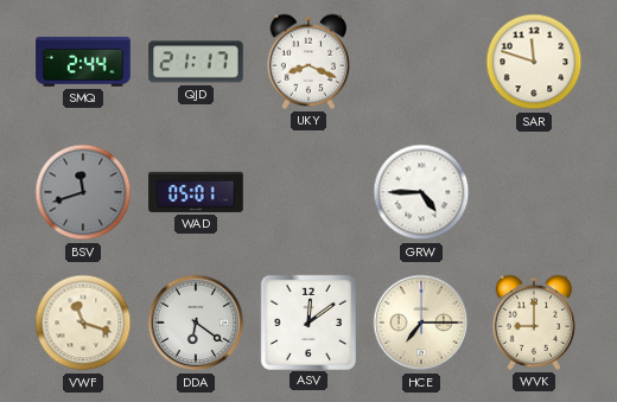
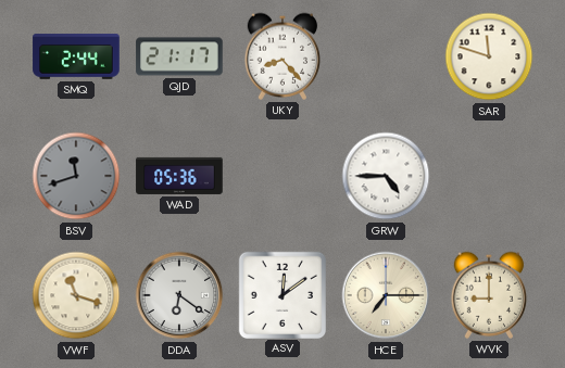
UKY: 8:19 -> 8:23
WAD: 05:01 -> 05:36
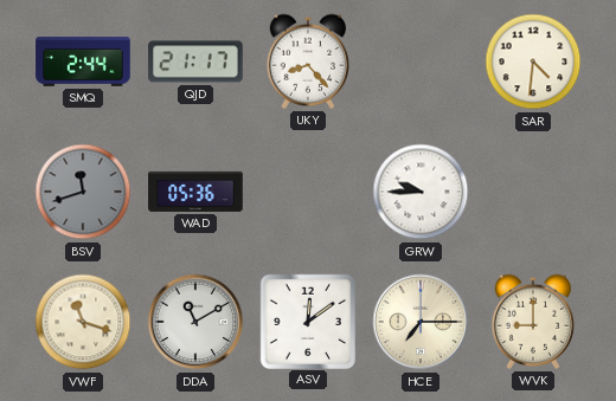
SAR: 11:48 -> 4:31
GRW: 4:45 -> 9:45
DDA: 6:21 -> 11:10
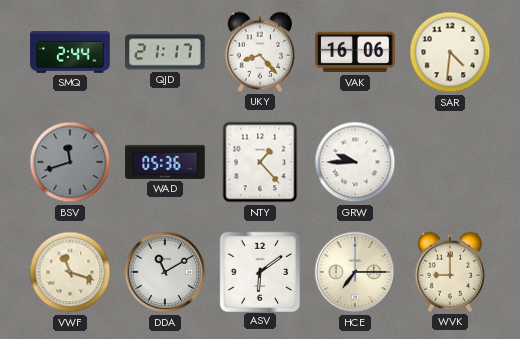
VAK: none -> 16:06
NTY: none -> 1:23
ASV: 12:09 -> 6:09
